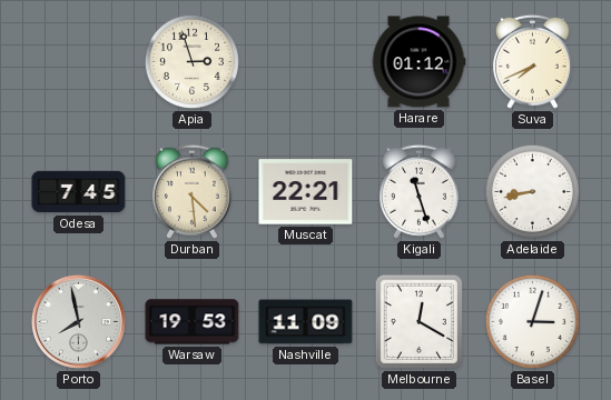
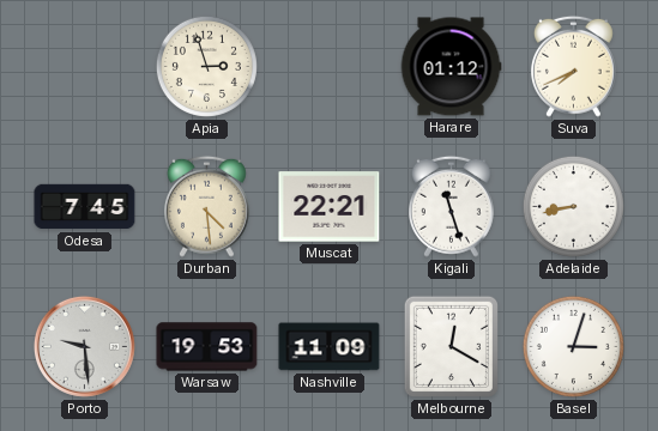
Porto: 7:58 -> 9:29
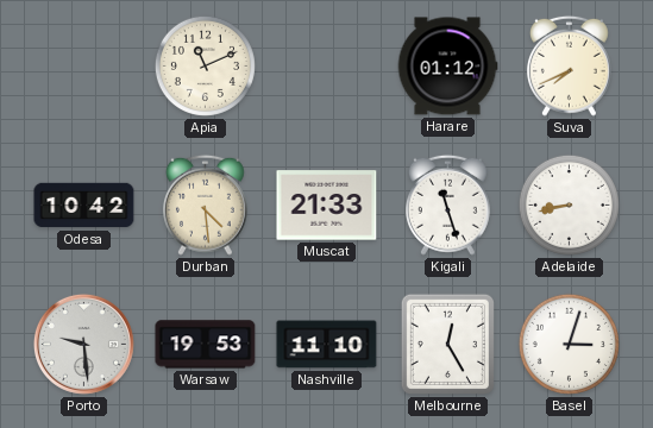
Apia: 2:57 -> 11:11
Odesa: 7:45 -> 10:42
Muscat: 22:21 -> 21:33
Nashville: 11:09 -> 11:10
Melbourne: 12:20 -> 12:25
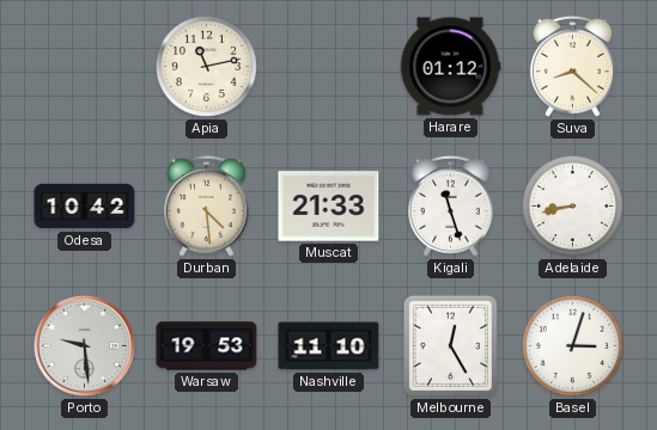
Apia: 11:11 -> 11:13
Suva: 7:41 -> 8:22
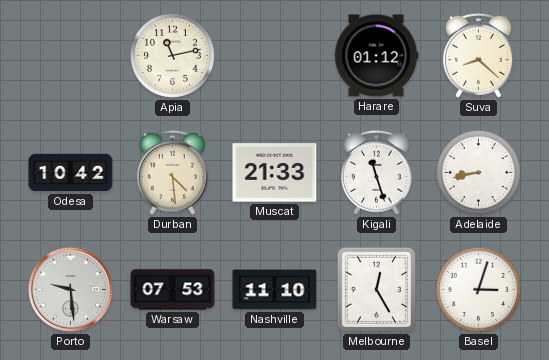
Warsaw: 19:53 -> 07:53
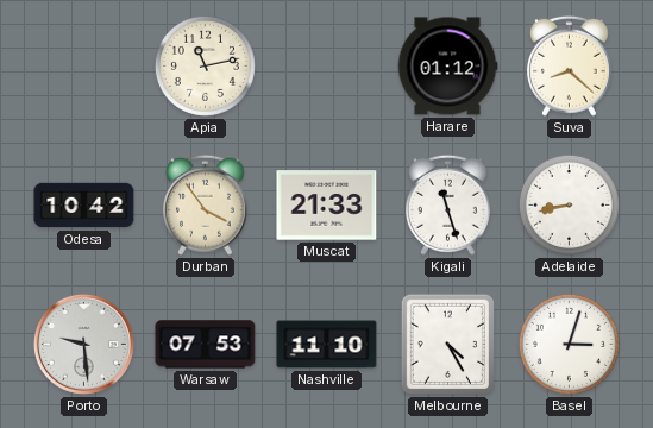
Durban: 4:29 -> 3:54
Melbourne: 12:25 -> 4:25
